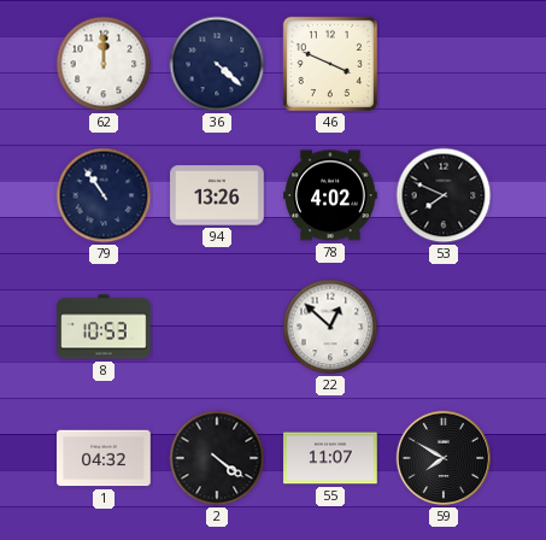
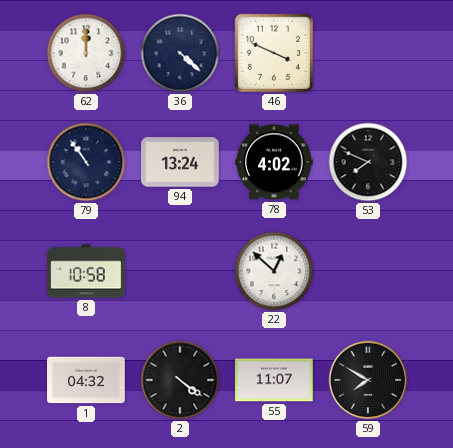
94: 13:26 -> 13:24
8: 10:53 -> 10:58
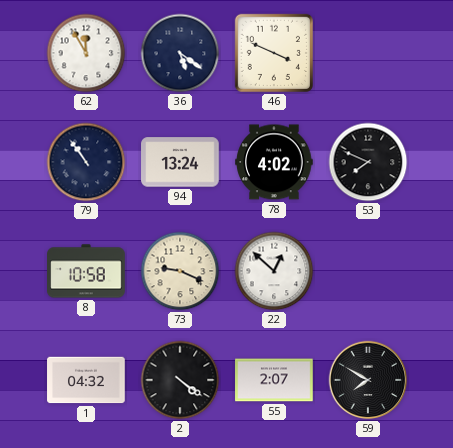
62: 12:00 -> 11:55
36: 4:22 -> 5:21
73: none -> 9:19
55: 11:07 -> 2:07
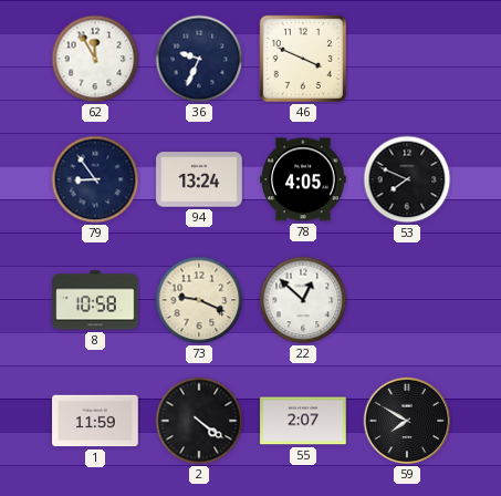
36: 5:21 -> 9:34
79: 10:54 -> 8:54
78: 4:02 -> 4:05
1: 04:32 -> 11:59
